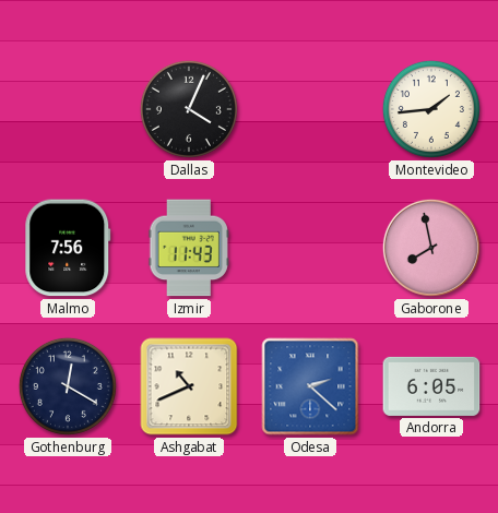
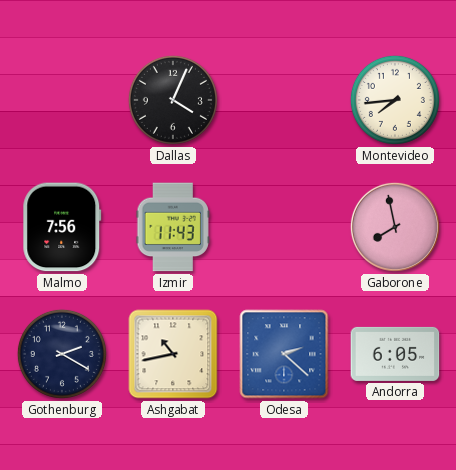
Montevideo: 1:44 -> 7:44
Gothenburg: 12:20 -> 2:20
Ashgabat: 10:41 -> 10:43
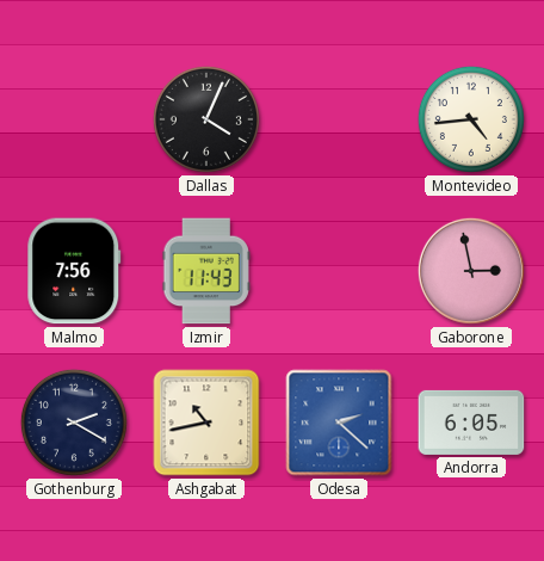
Montevideo: 7:44 -> 4:44
Gaborone: 7:58 -> 2:58
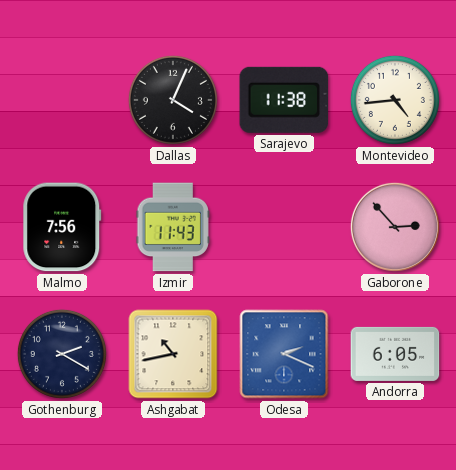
Sarajevo: none -> 11:38
Gaborone: 2:58 -> 2:53
Odesa: 2:22 -> 2:19
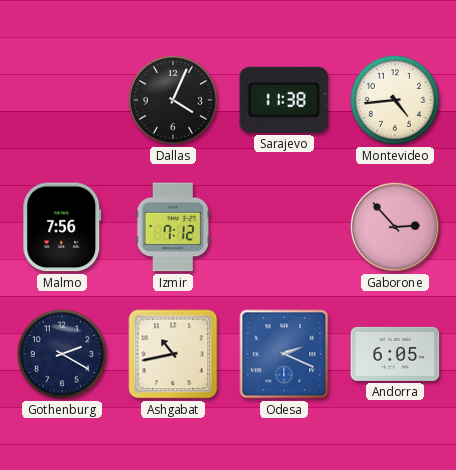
Izmir: 11:43 -> 7:12
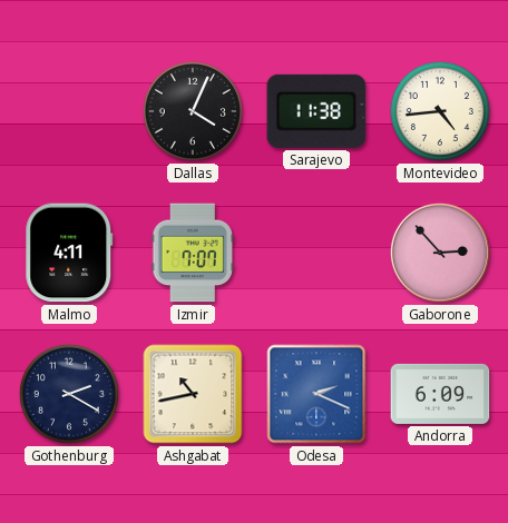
Malmo: 7:56 -> 4:11
Izmir: 7:12 -> 7:07
Andorra: 6:05 -> 6:09
